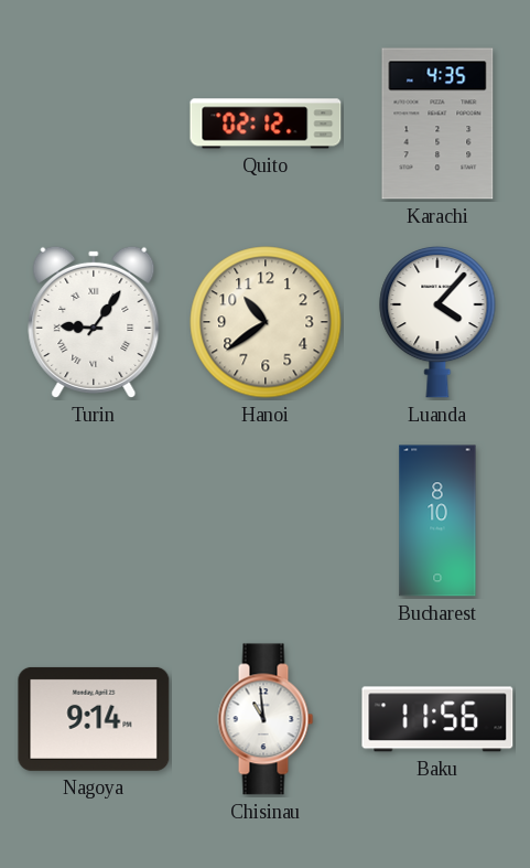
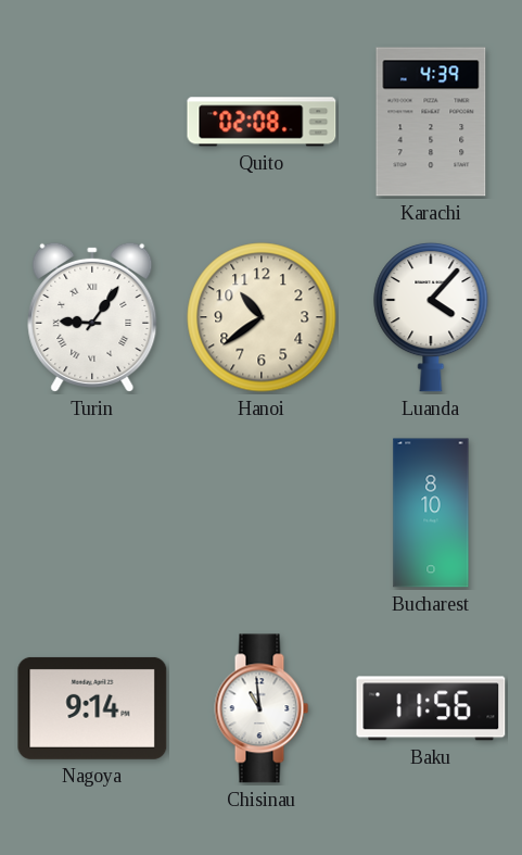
Quito: 02:12 -> 02:08
Karachi: 4:35 -> 4:39
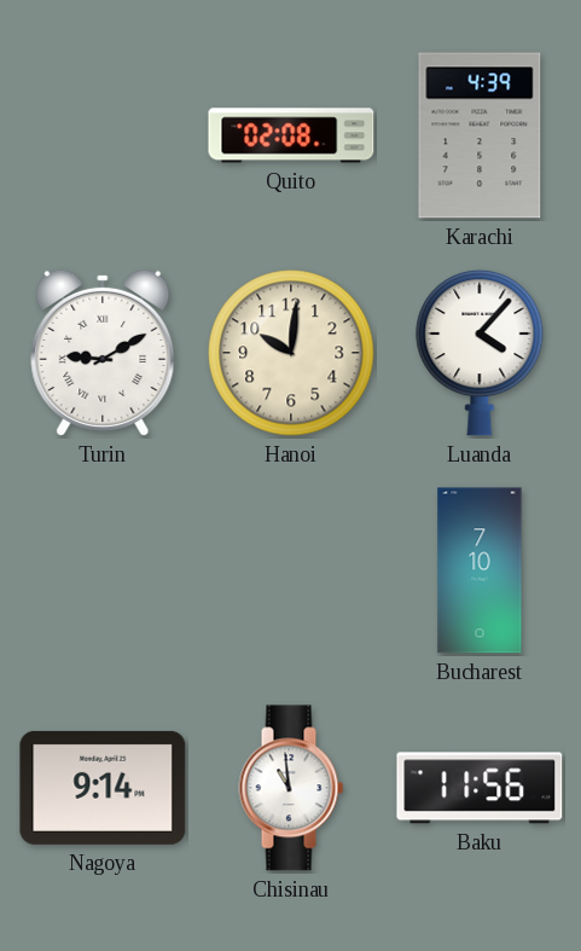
Turin: 9:06 -> 9:10
Hanoi: 10:39 -> 10:01
Bucharest: 8:10 -> 7:10
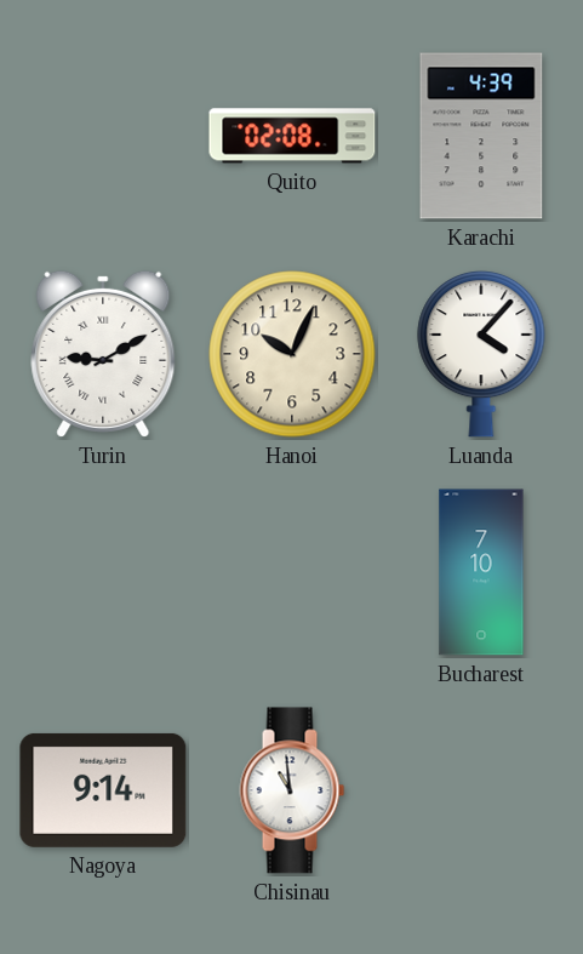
Hanoi: 10:01 -> 10:04
Baku: 11:56 -> none
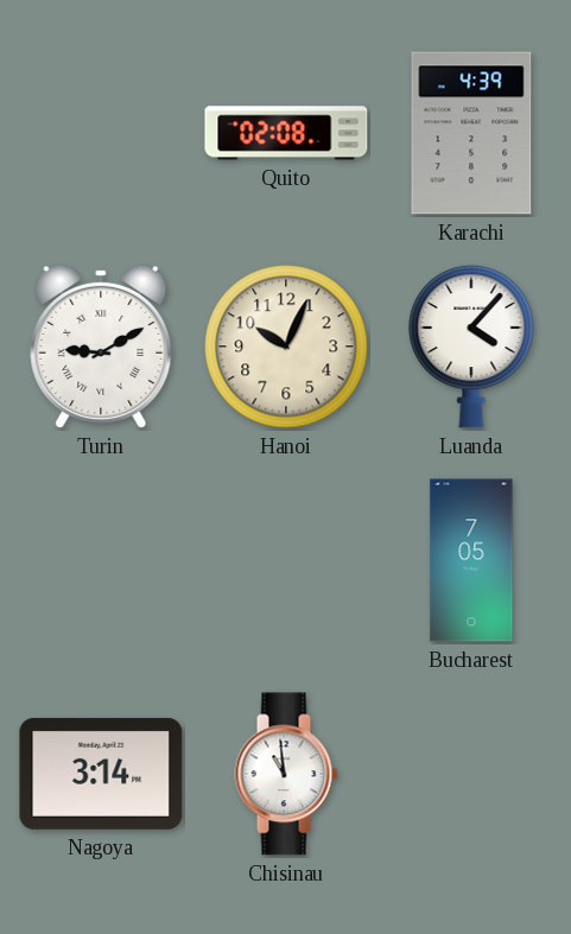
Bucharest: 7:10 -> 7:05
Nagoya: 9:14 -> 3:14
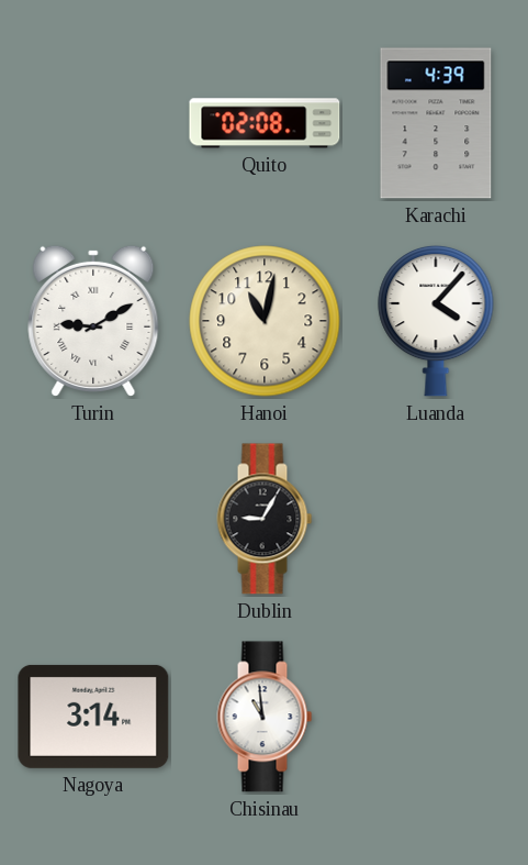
Hanoi: 10:04 -> 11:02
Dublin: none -> 9:05
Bucharest: 7:05 -> none
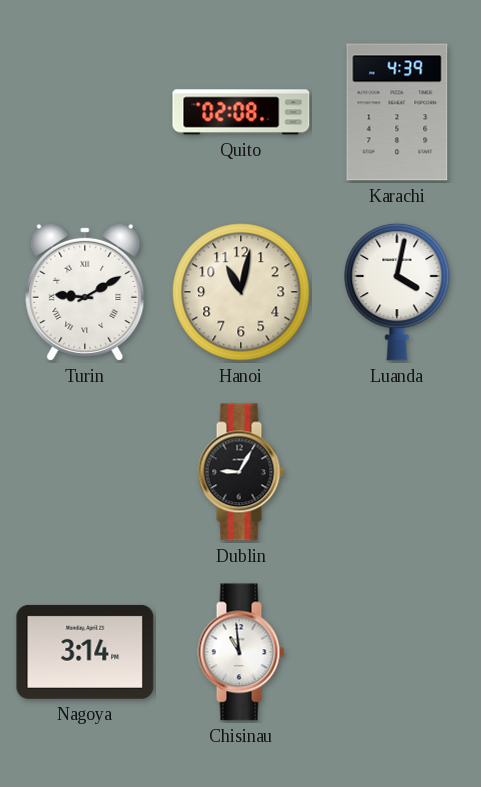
Luanda: 4:07 -> 4:02
